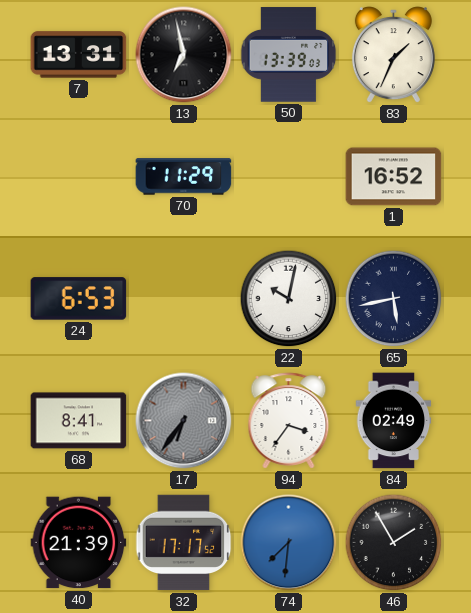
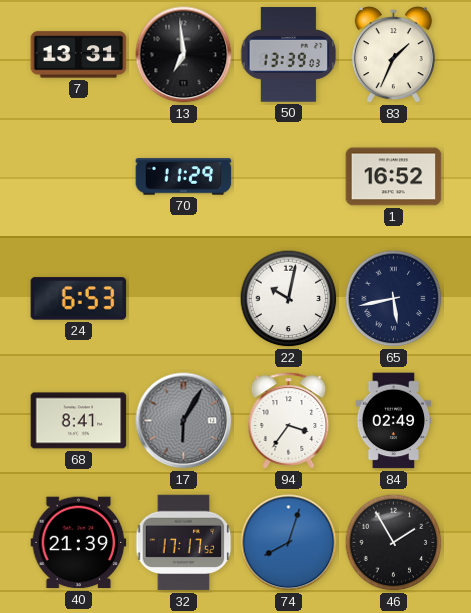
13: 6:58 -> 6:59
17: 6:36 -> 6:05
74: 7:31 -> 8:03
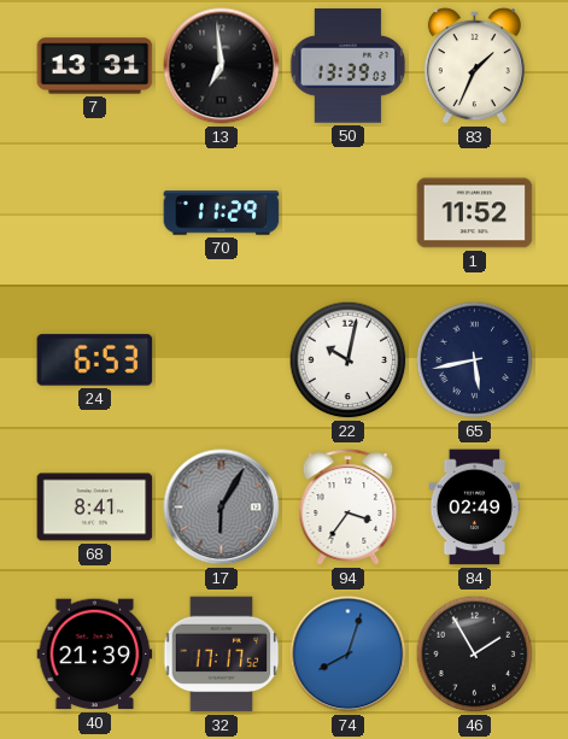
1: 16:52 -> 11:52
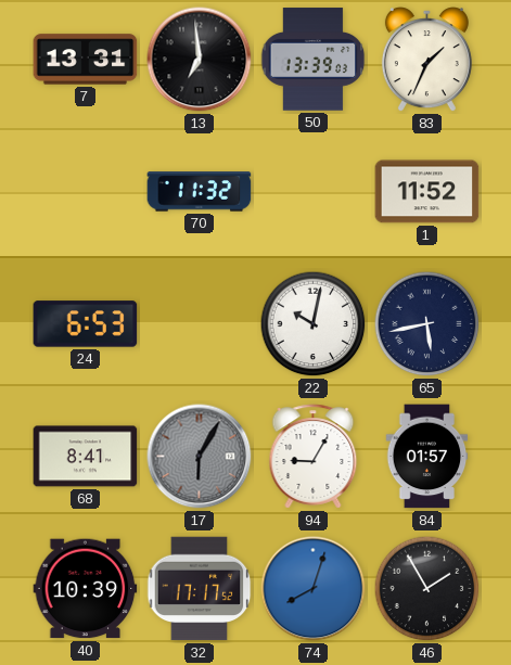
70: 11:29 -> 11:32
94: 3:36 -> 9:05
84: 02:49 -> 01:57
40: 21:39 -> 10:39
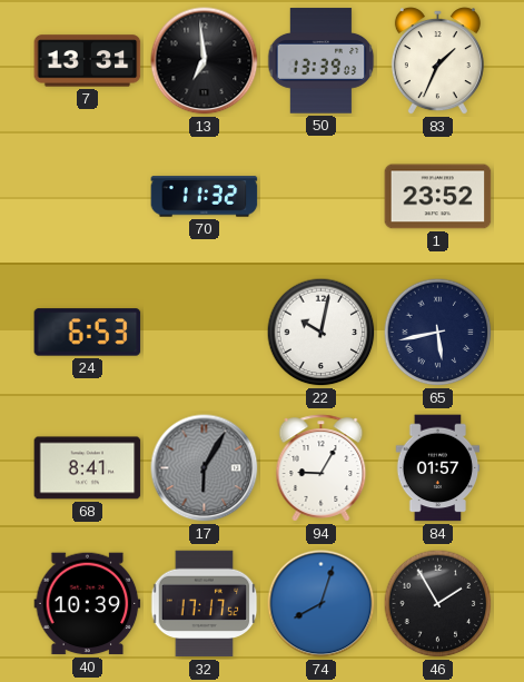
1: 11:52 -> 23:52
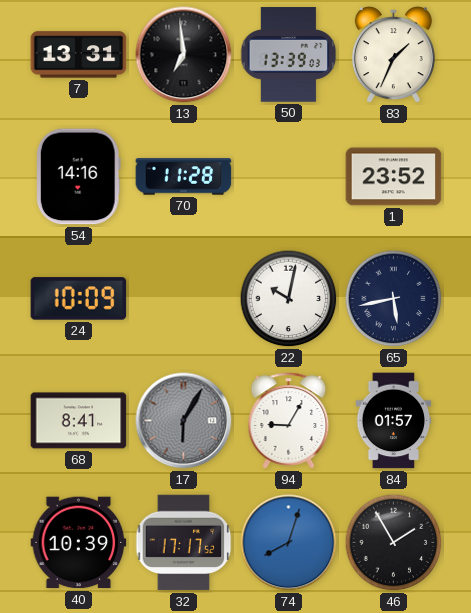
54: none -> 14:16
70: 11:32 -> 11:28
24: 6:53 -> 10:09
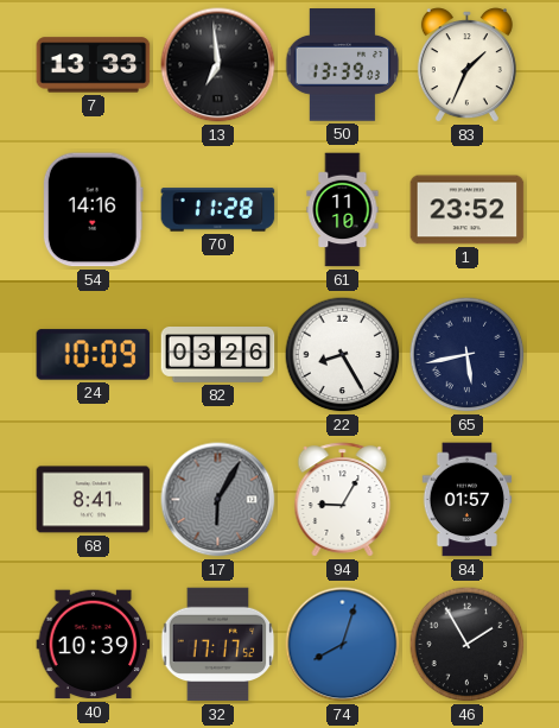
7: 13:31 -> 13:33
61: none -> 11:10
82: none -> 03:26
22: 10:02 -> 8:25
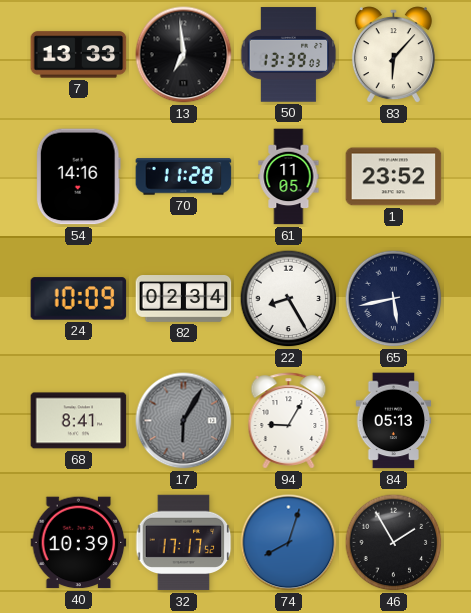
83: 1:34 -> 6:07
61: 11:10 -> 11:05
82: 03:26 -> 02:34
84: 01:57 -> 05:13
